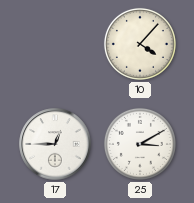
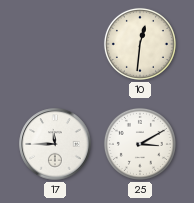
10: 4:07 -> 12:31
17: 12:45 -> 11:45
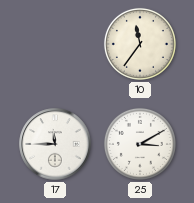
10: 12:31 -> 11:36
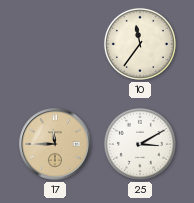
17 dial: white -> champagne
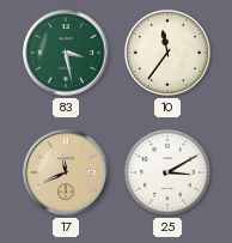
83: none -> 3:28
17: 11:45 -> 11:41
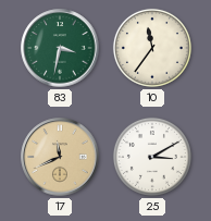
83: 3:28 -> 3:32
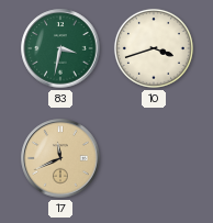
10: 11:36 -> 3:42
25: 3:10 -> none
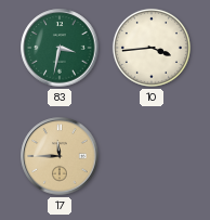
10: 3:42 -> 3:44
17: 11:41 -> 11:45
